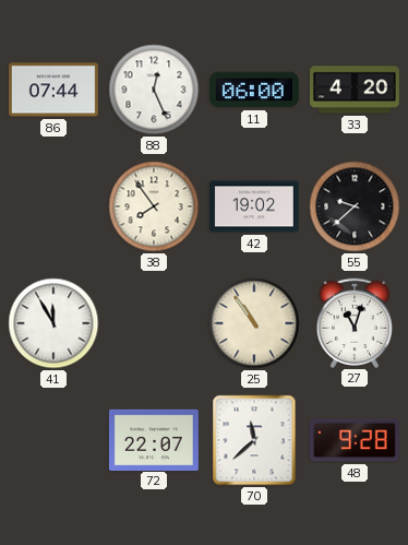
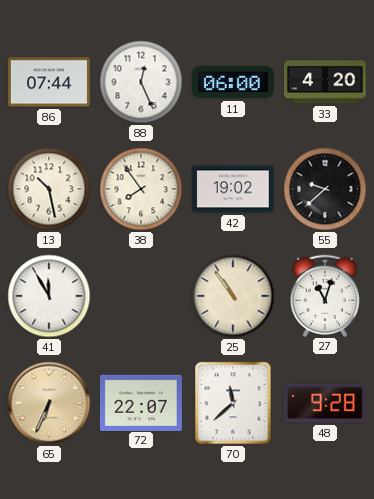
13: none -> 10:28
65: none -> 6:34
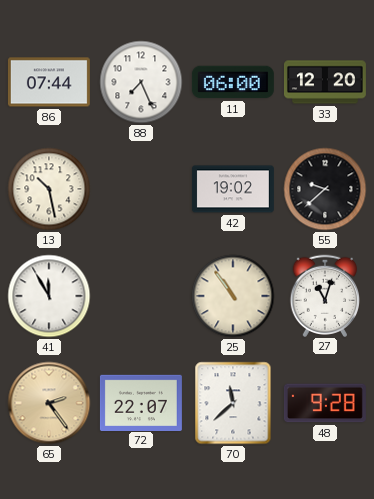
88: 12:26 -> 7:26
33: 4:20 -> 12:20
38: 7:54 -> none
65: 6:34 -> 2:24
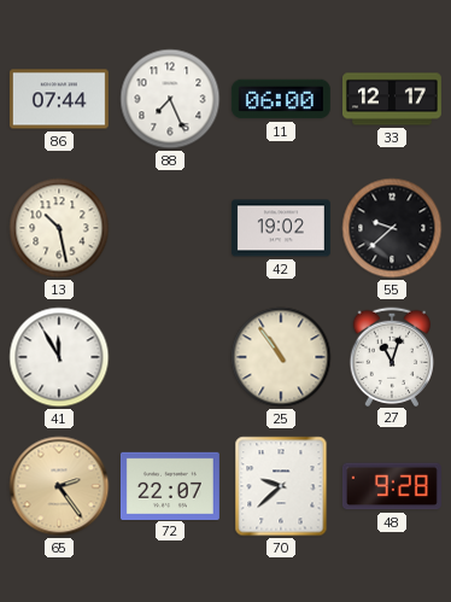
33: 12:20 -> 12:17
70: 11:38 -> 9:38
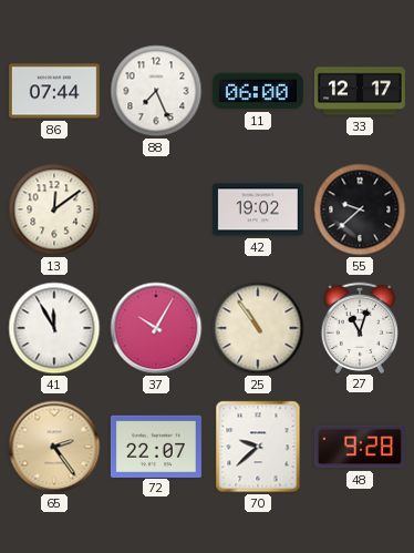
13: 10:28 -> 12:09
37: none -> 10:05
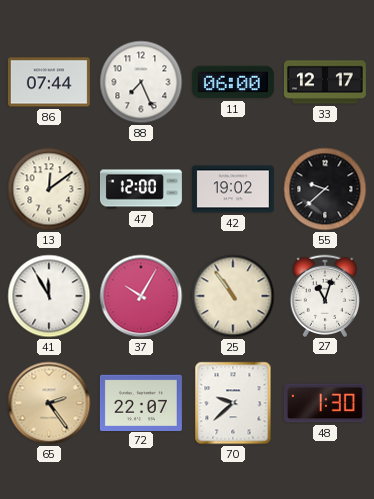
47: none -> 12:00
48: 9:28 -> 1:30
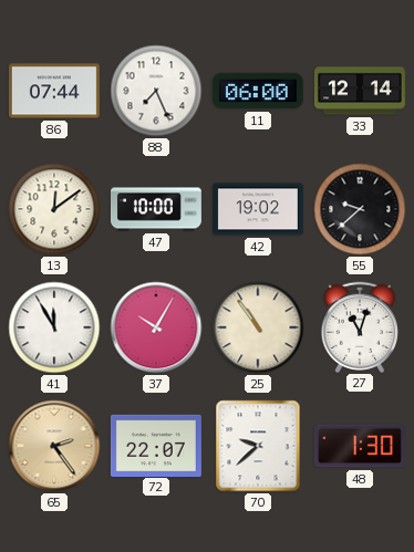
33: 12:17 -> 12:14
47: 12:00 -> 10:00
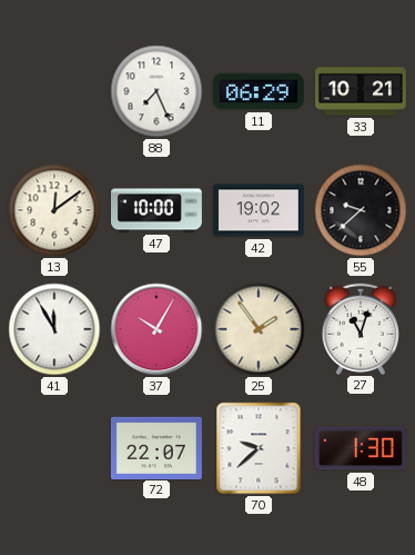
86: 07:44 -> none
11: 06:00 -> 06:29
33: 12:14 -> 10:21
25: 10:54 -> 1:54
65: 2:24 -> none
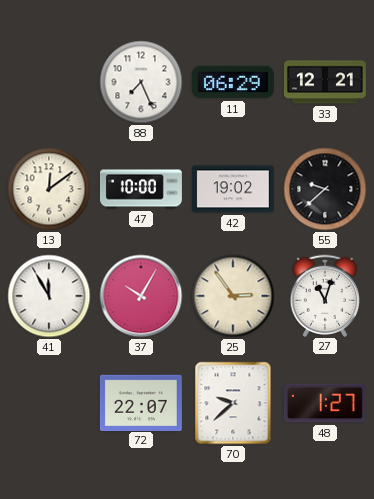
33: 10:21 -> 12:21
25: 1:54 -> 2:54
48: 1:30 -> 1:27
